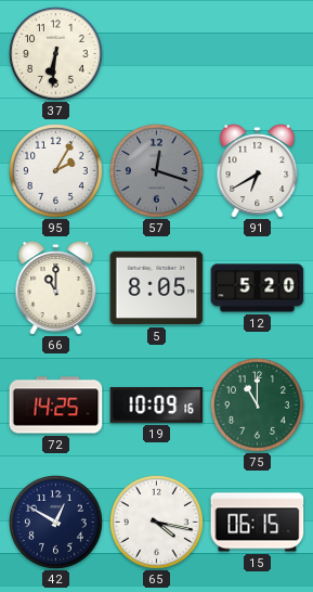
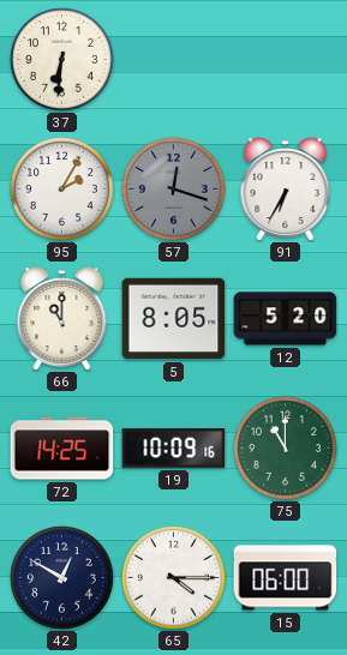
91: 6:40 -> 6:35
65: 4:17 -> 4:15
15: 06:15 -> 06:00
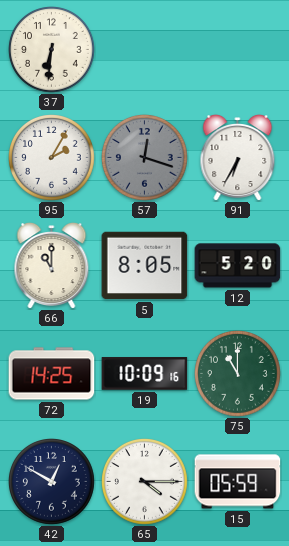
15: 06:00 -> 05:59
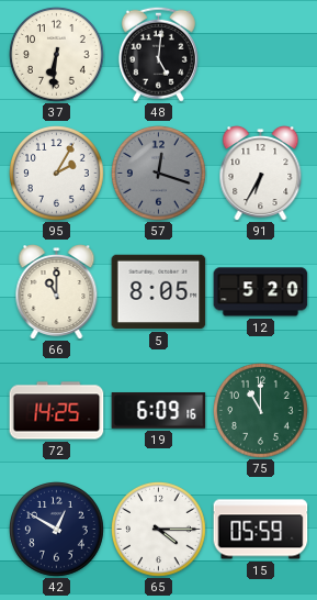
48: none -> 5:01
19: 10:09 -> 6:09
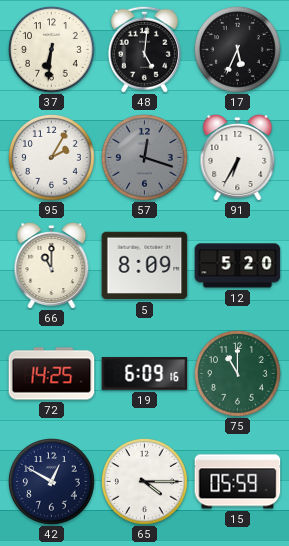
17: none -> 5:34
5: 8:05 -> 8:09
